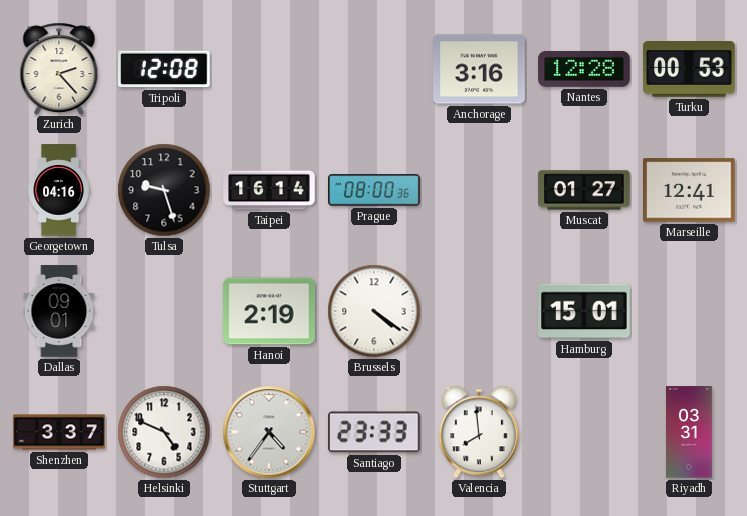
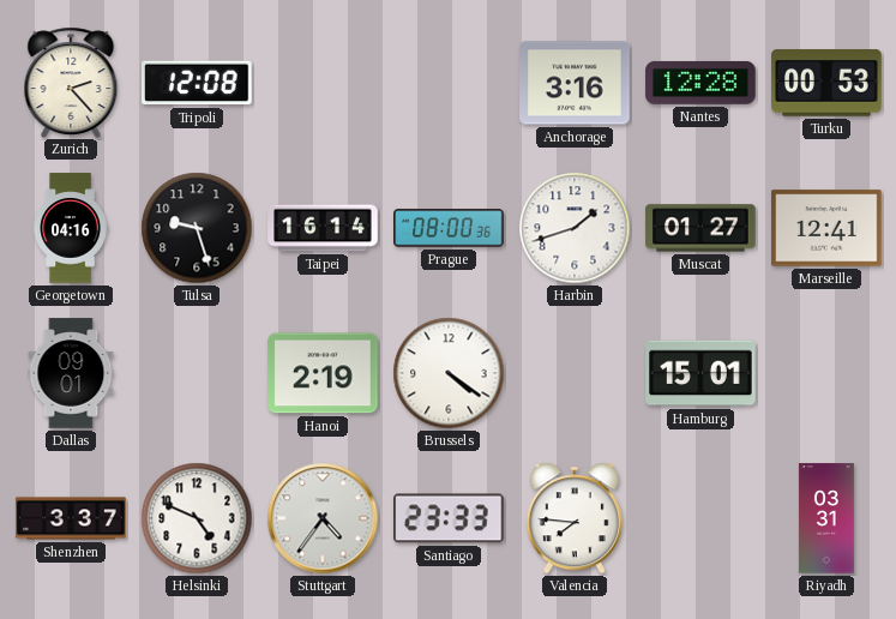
Harbin: none -> 1:42
Valencia: 7:59 -> 7:46
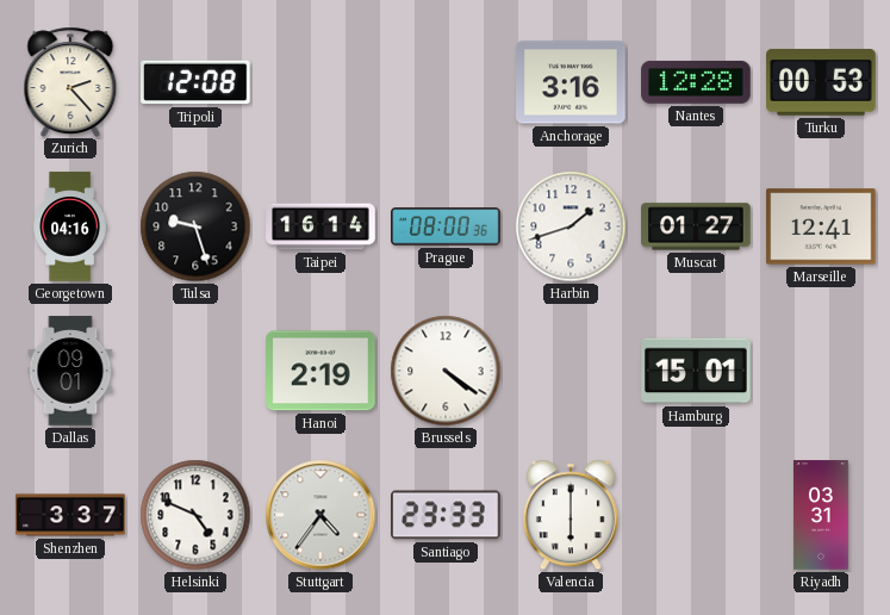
Valencia: 7:46 -> 6:00
